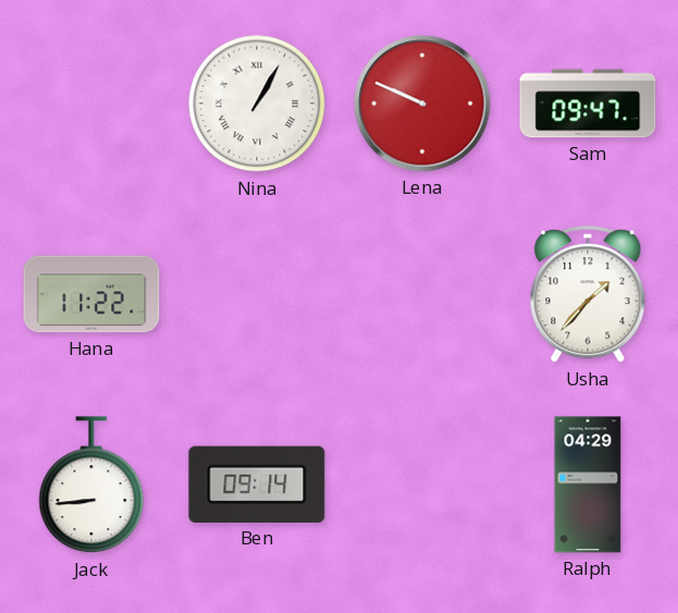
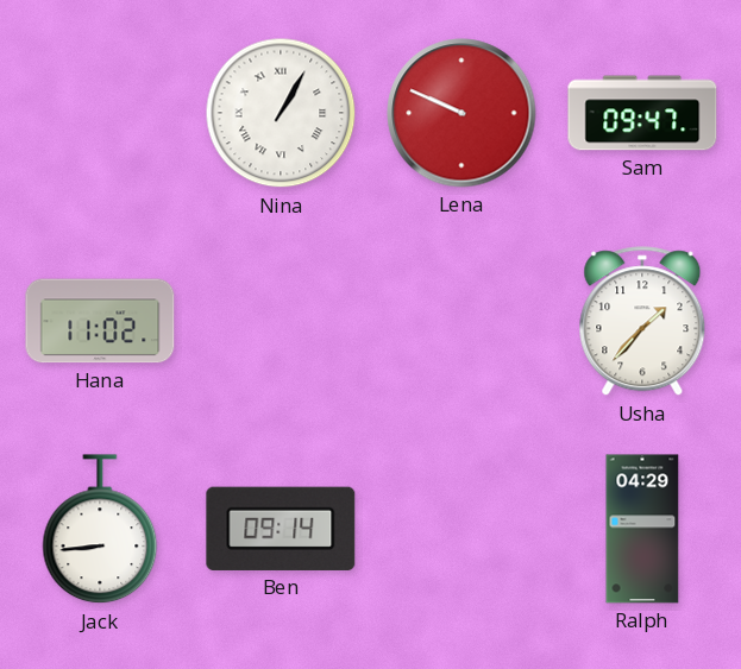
Hana: 11:22 -> 11:02
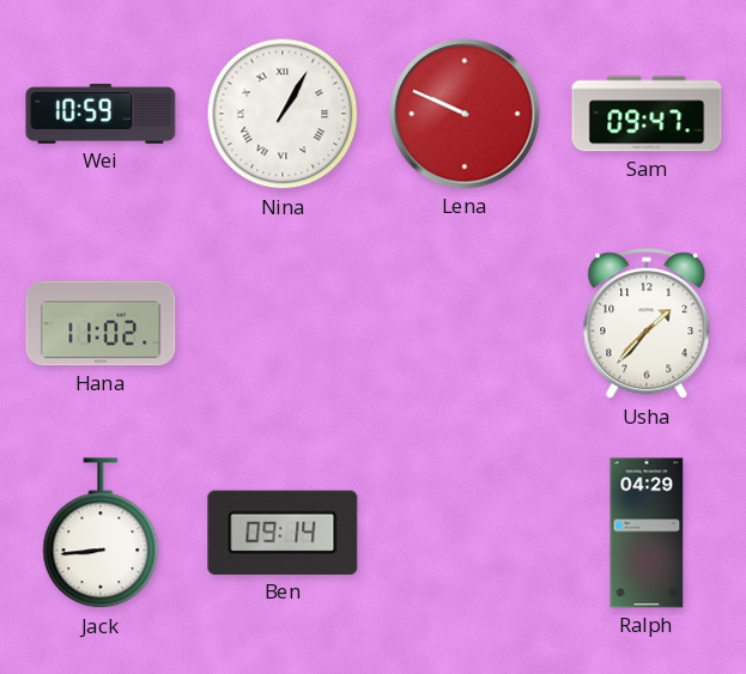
Wei: none -> 10:59
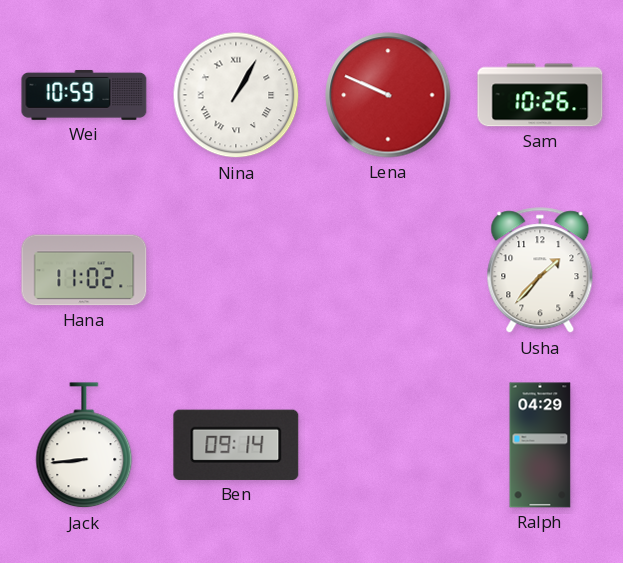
Sam: 09:47 -> 10:26
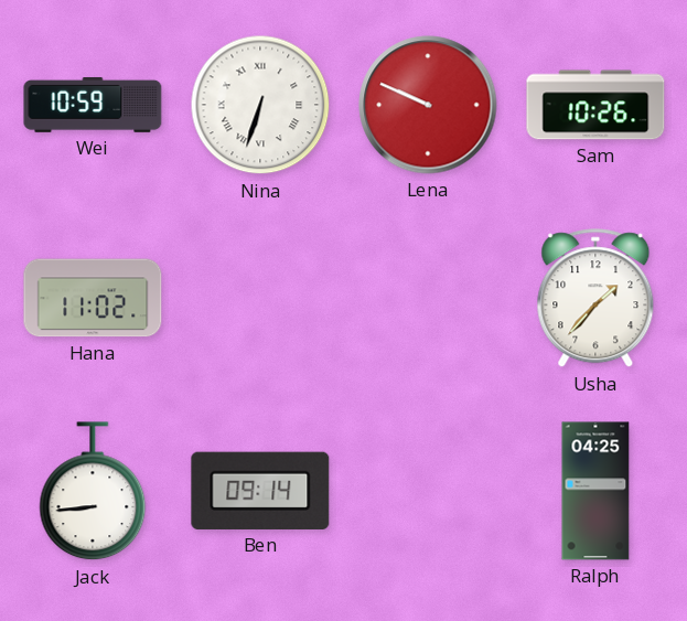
Nina: 1:05 -> 6:33
Ralph: 04:29 -> 04:25
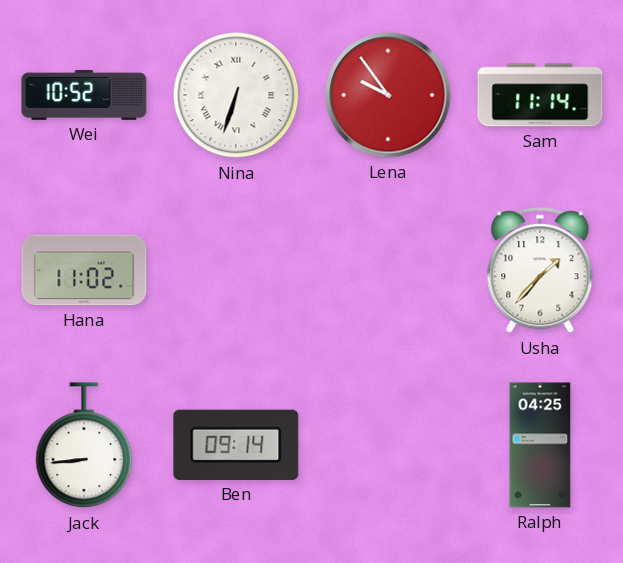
Wei: 10:59 -> 10:52
Lena: 9:49 -> 9:54
Sam: 10:26 -> 11:14
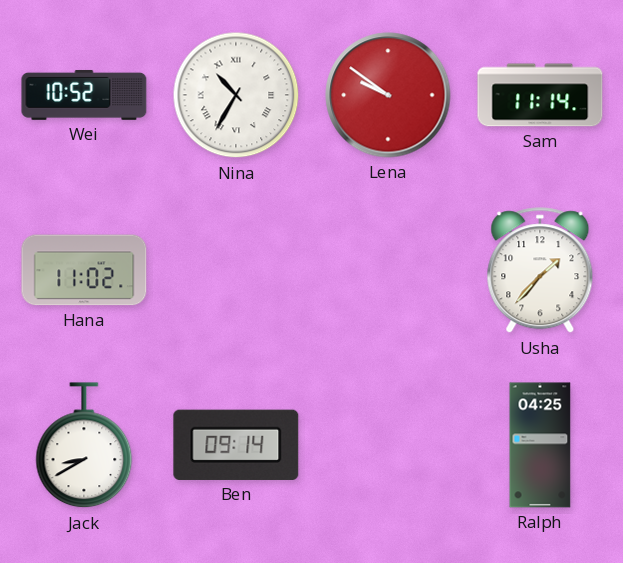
Nina: 6:33 -> 10:35
Lena: 9:54 -> 9:51
Jack: 8:44 -> 8:40
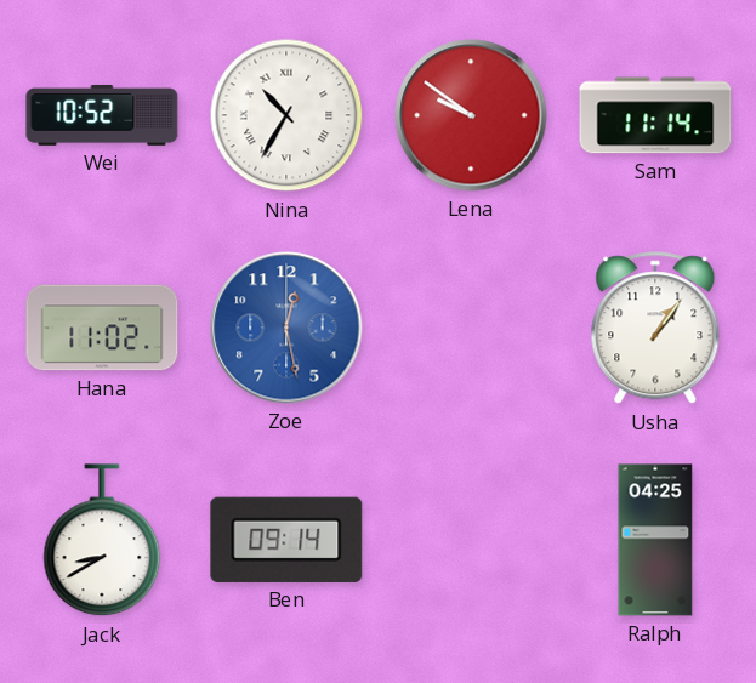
Zoe: none -> 12:28
Usha: 1:37 -> 1:06
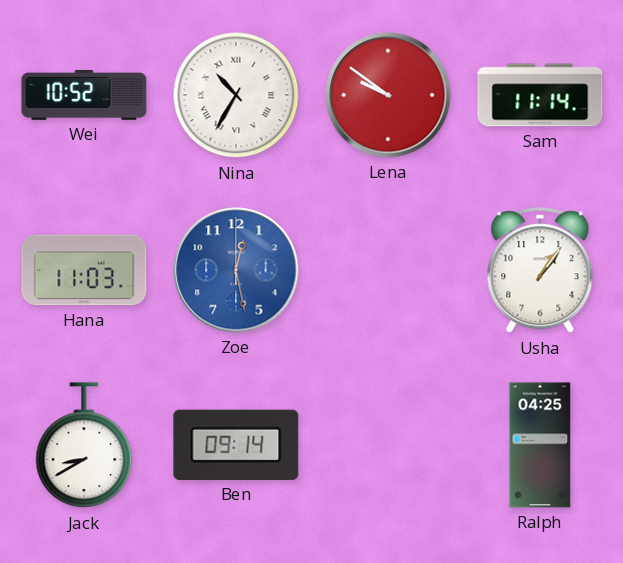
Hana: 11:02 -> 11:03
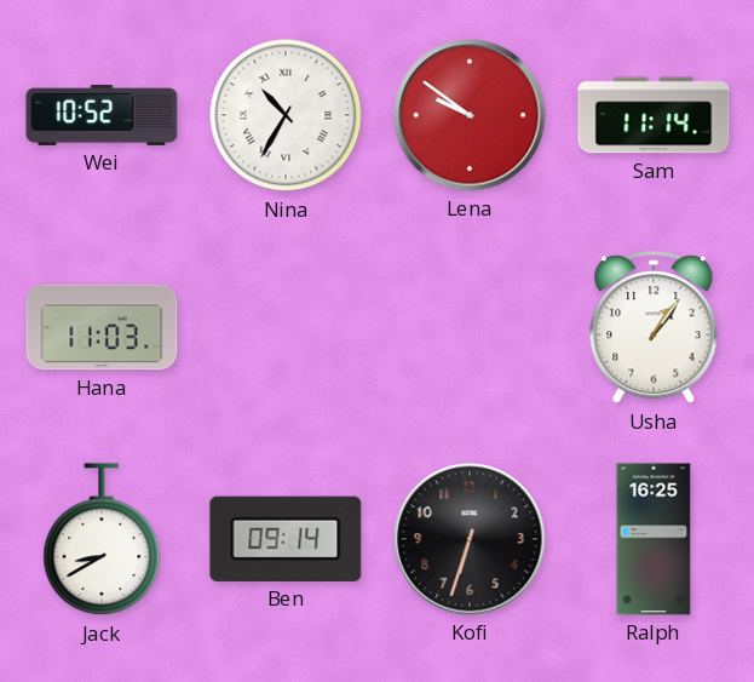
Zoe: 12:28 -> none
Kofi: none -> 6:33
Ralph: 04:25 -> 16:25
